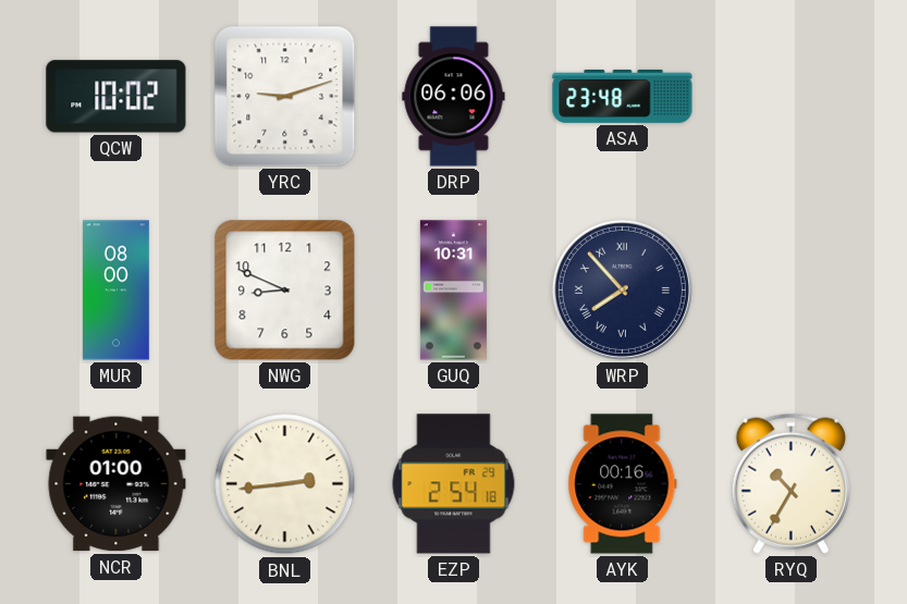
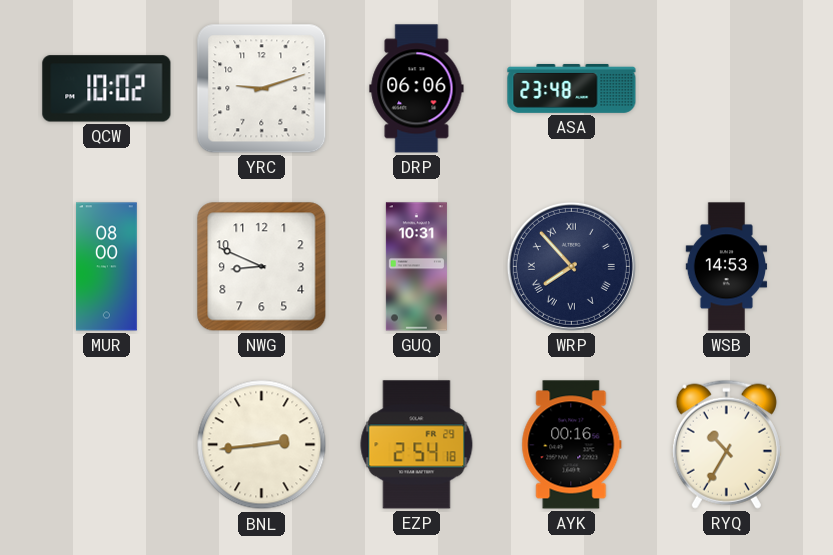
WSB: none -> 14:53
NCR: 01:00 -> none
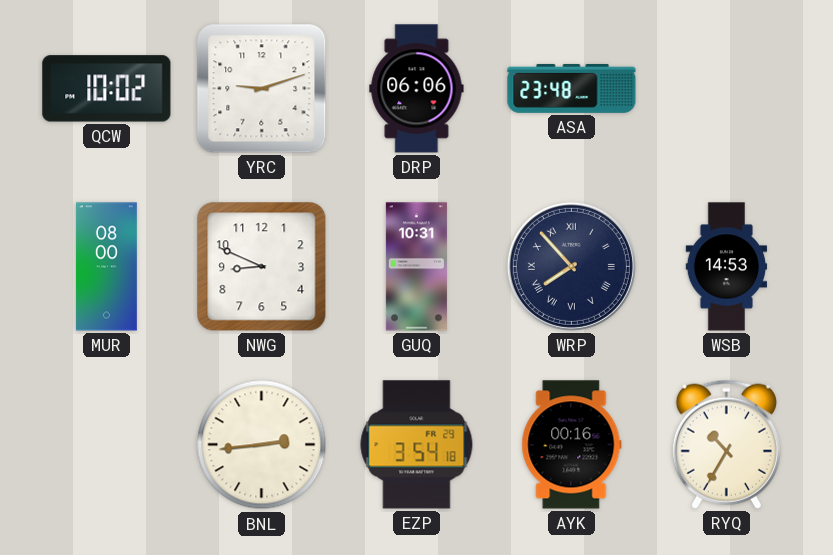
EZP: 2:54 -> 3:54
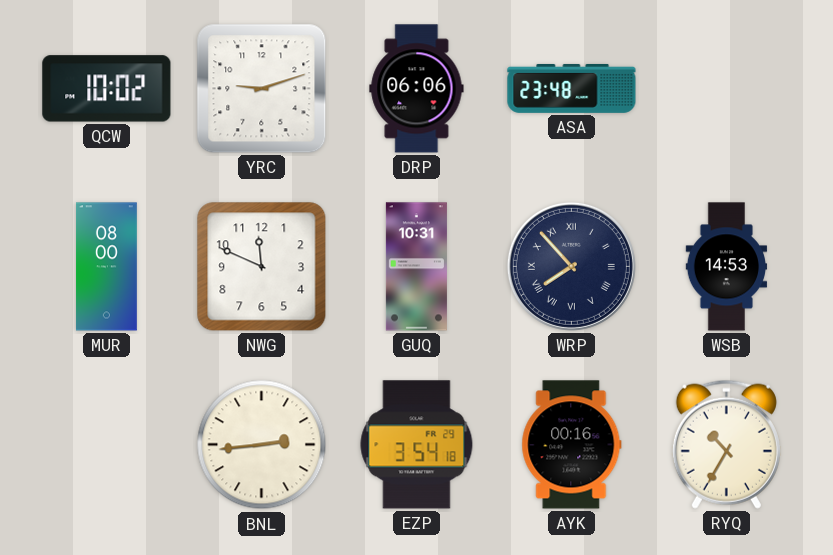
NWG: 8:49 -> 11:49
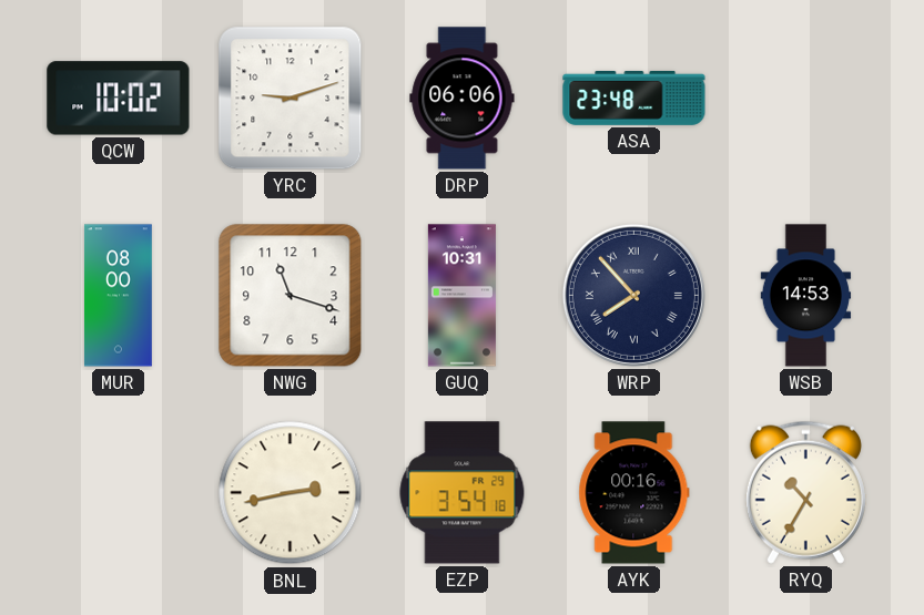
NWG: 11:49 -> 11:18
BNL: 2:44 -> 2:43
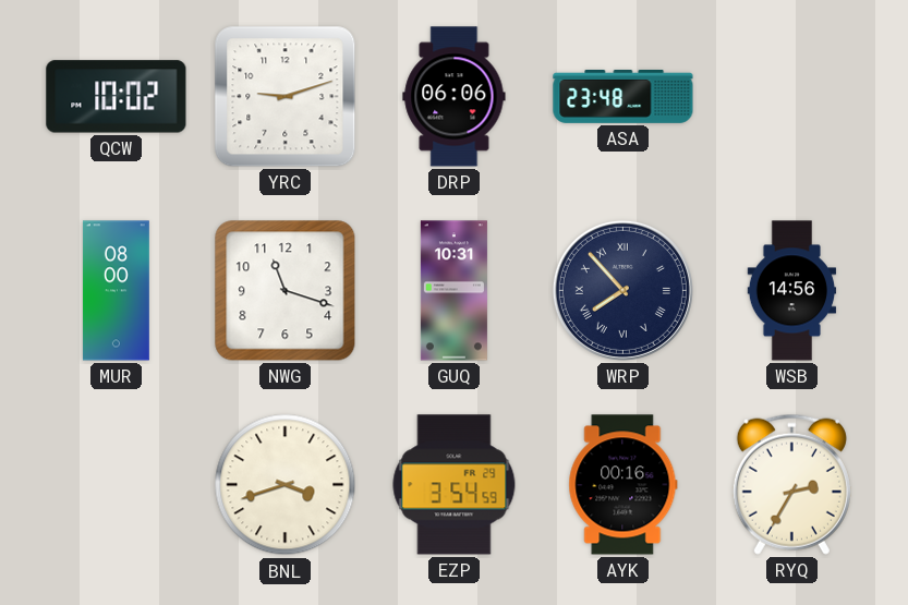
WSB: 14:53 -> 14:56
BNL: 2:43 -> 3:42
EZP: 3:54:18 -> 3:54:59
RYQ: 10:35 -> 2:35
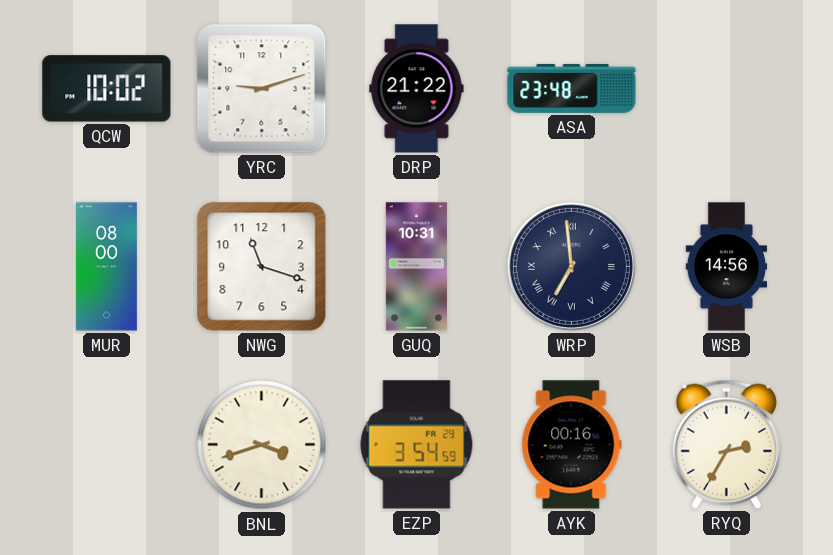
DRP: 06:06 -> 21:22
WRP: 7:53 -> 6:59
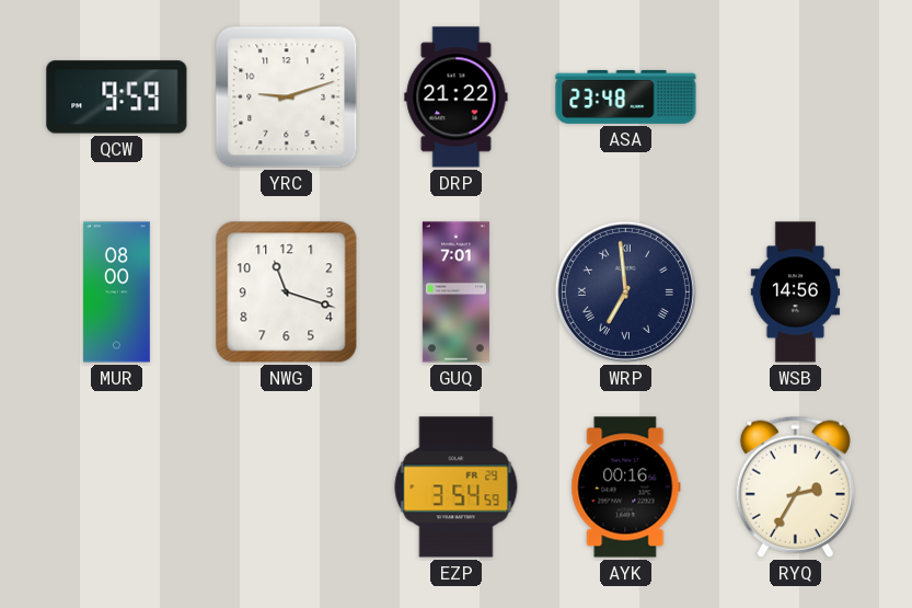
QCW: 10:02 -> 9:59
GUQ: 10:31 -> 7:01
BNL: 3:42 -> none
